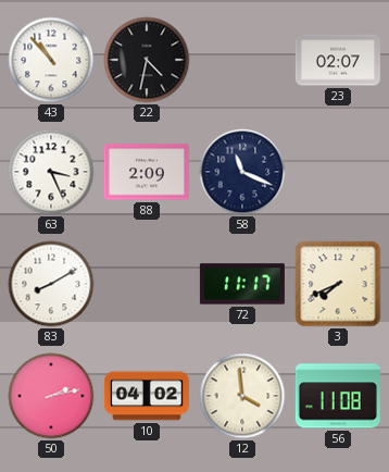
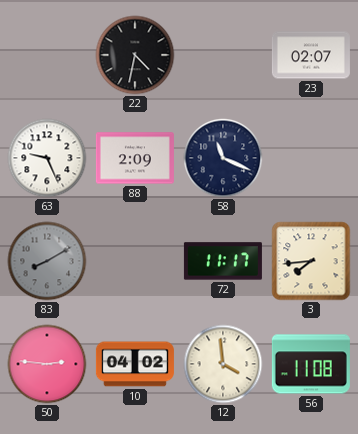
43: 10:53 -> none
63: 3:26 -> 9:26
83 dial: white -> grey
3: 7:41 -> 7:44
50: 2:13 -> 2:46
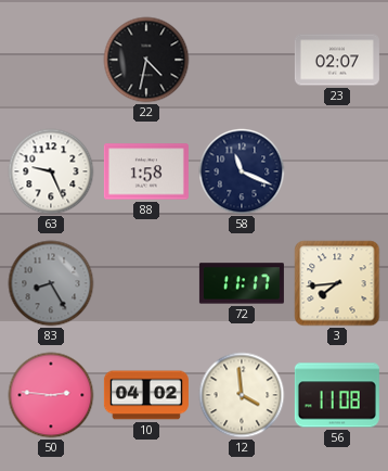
88: 2:09 -> 1:58
83: 8:10 -> 8:25
